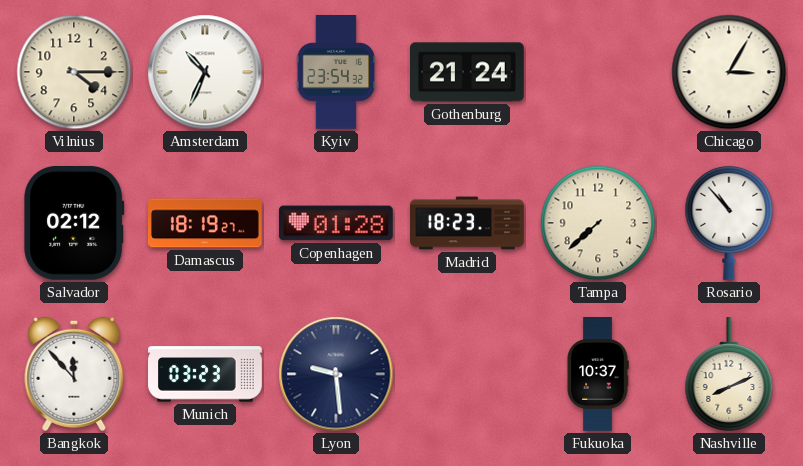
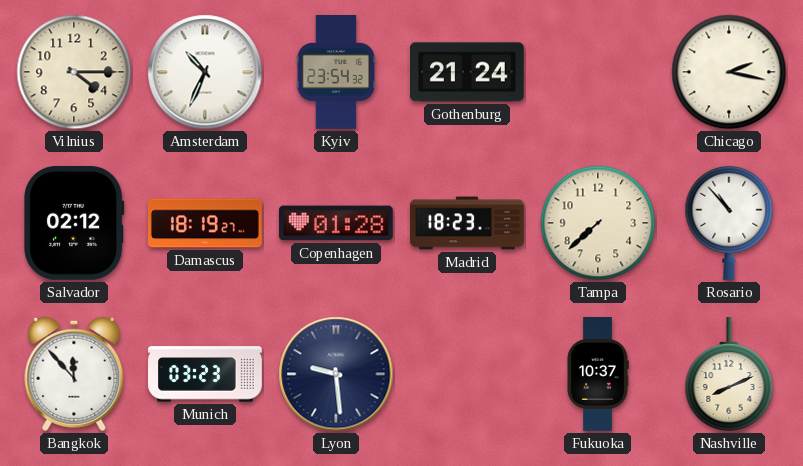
Chicago: 3:05 -> 2:17
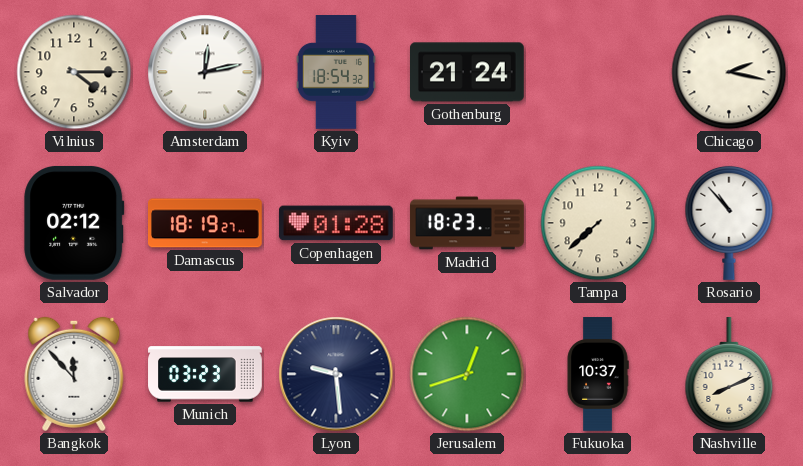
Amsterdam: 10:34 -> 12:13
Kyiv: 23:54 -> 18:54
Jerusalem: none -> 12:42
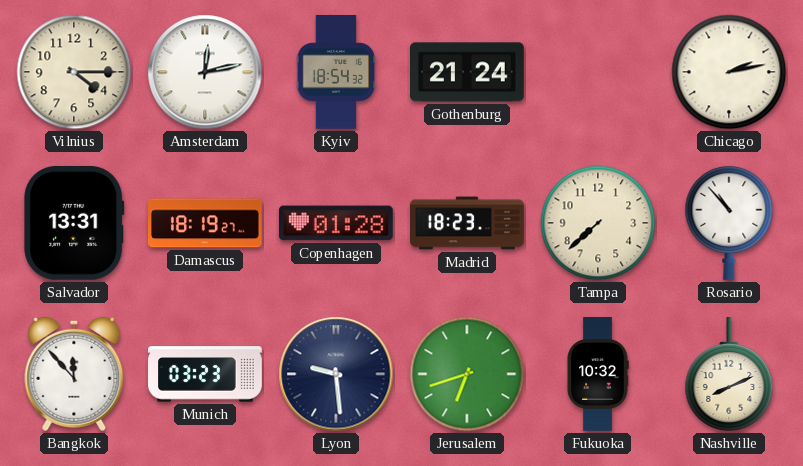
Chicago: 2:17 -> 2:13
Salvador: 02:12 -> 13:31
Jerusalem: 12:42 -> 6:42
Fukuoka: 10:37 -> 10:32
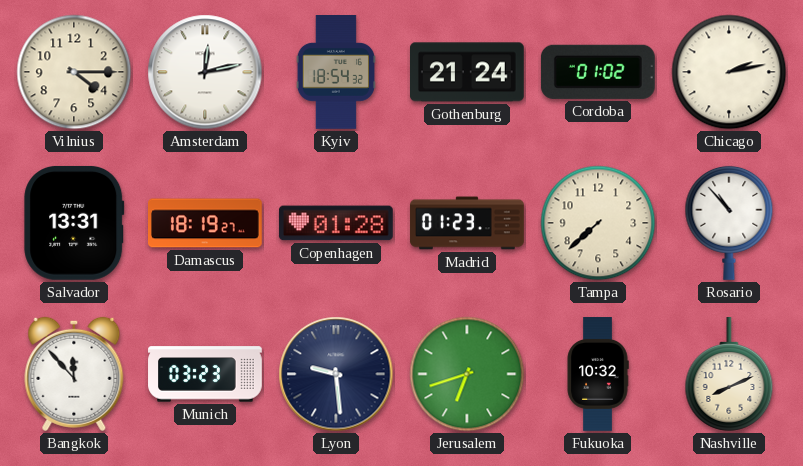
Cordoba: none -> 01:02
Madrid: 18:23 -> 01:23
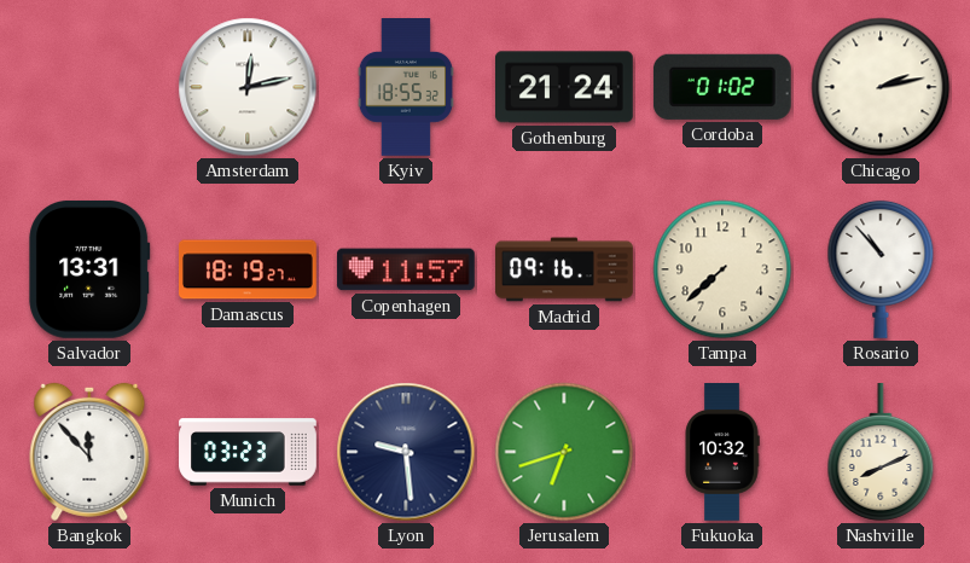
Vilnius: 4:15 -> none
Kyiv: 18:54 -> 18:55
Copenhagen: 01:28 -> 11:57
Madrid: 01:23 -> 09:16
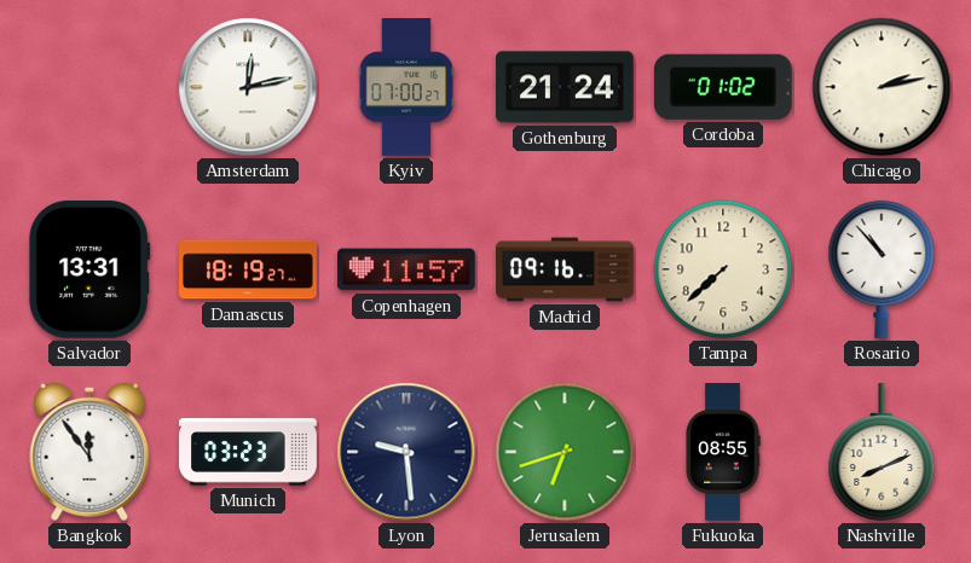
Kyiv: 18:55 -> 07:00
Bangkok: 11:53 -> 11:54
Fukuoka: 10:32 -> 08:55
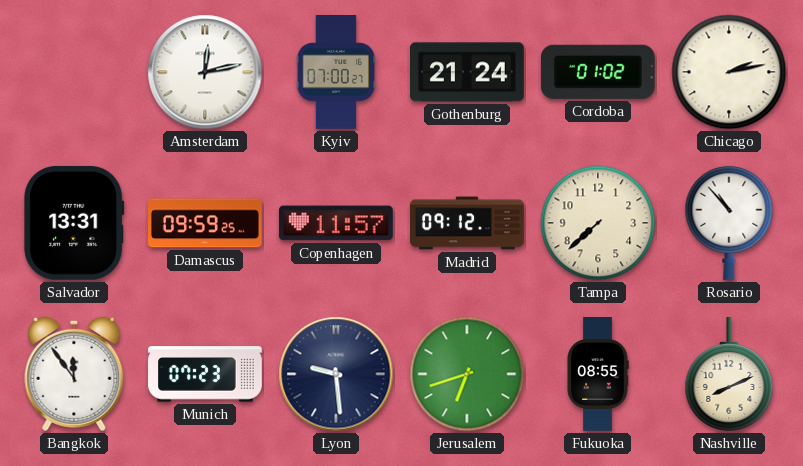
Damascus: 18:19 -> 09:59
Madrid: 09:16 -> 09:12
Munich: 03:23 -> 07:23
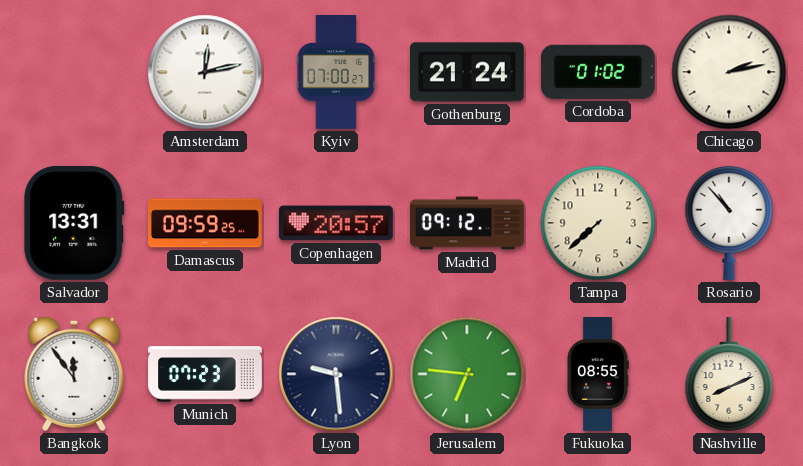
Copenhagen: 11:57 -> 20:57
Jerusalem: 6:42 -> 6:46
